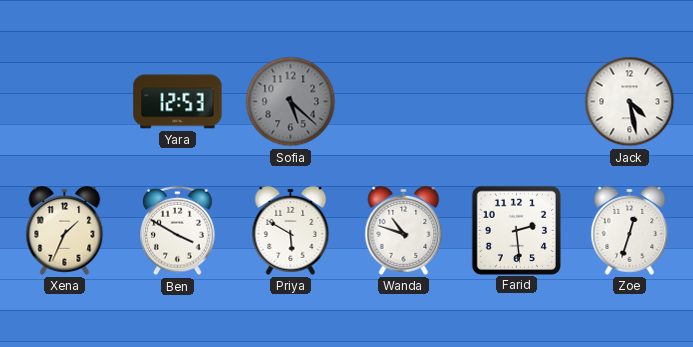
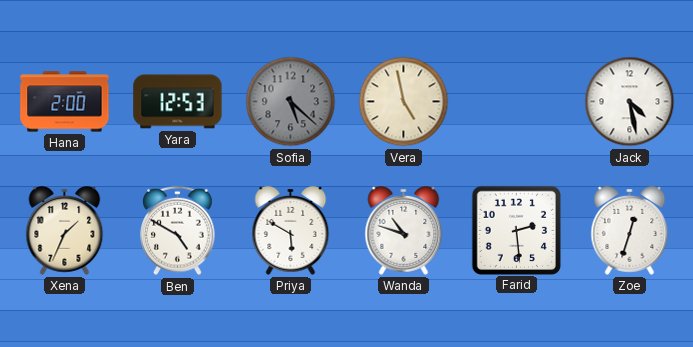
Hana: none -> 2:00
Vera: none -> 4:58
Ben: 3:50 -> 4:50
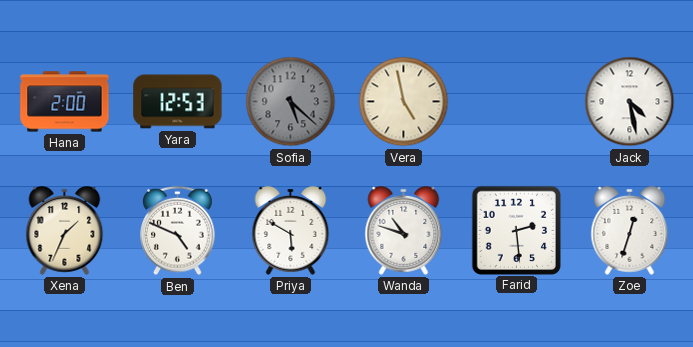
Ben: 4:50 -> 4:49
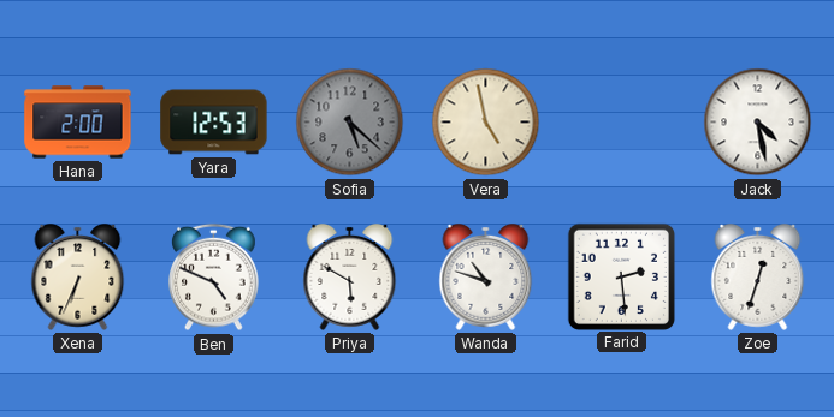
Xena: 1:34 -> 6:34
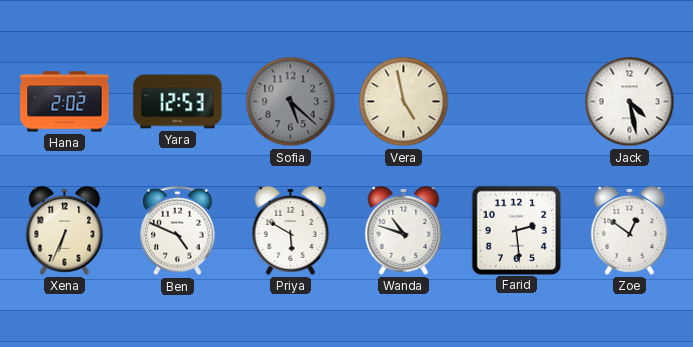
Hana: 2:00 -> 2:02
Zoe: 12:33 -> 12:51
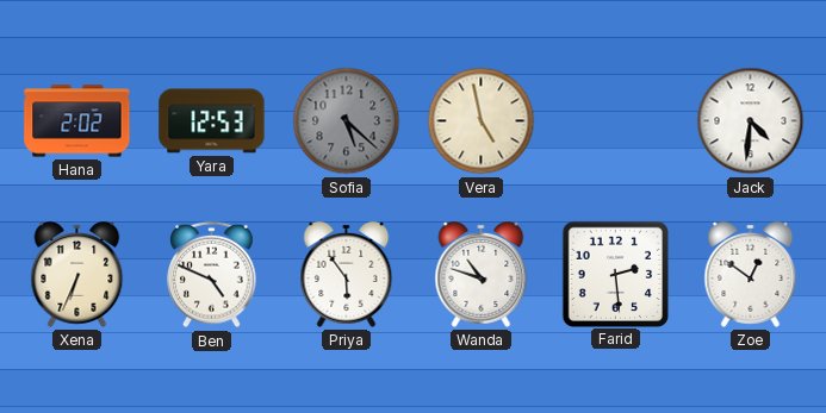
Jack: 4:28 -> 4:31
Priya: 5:50 -> 5:54
